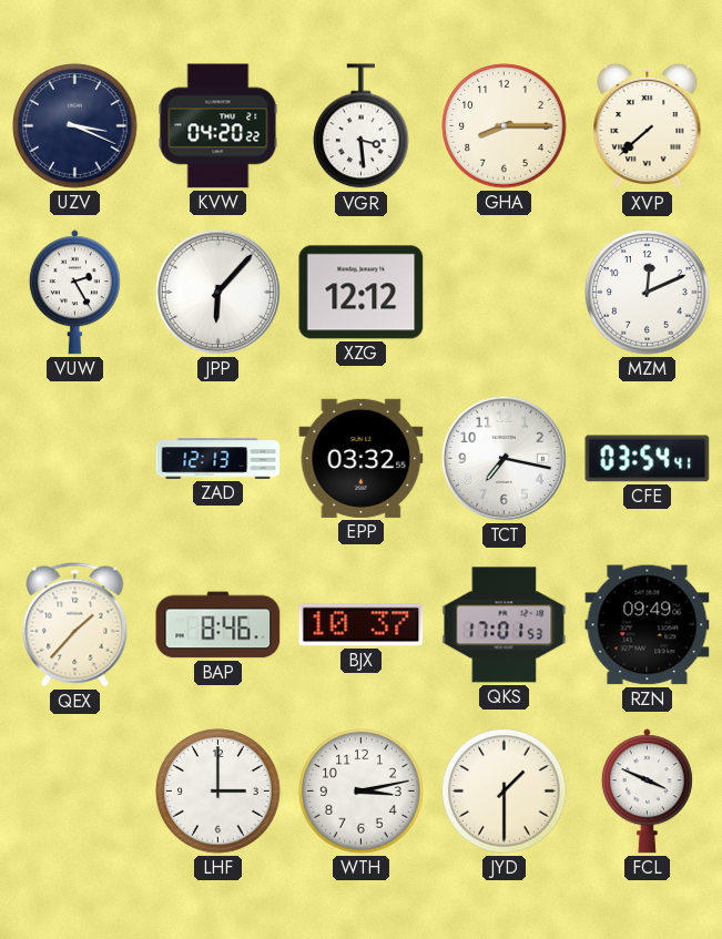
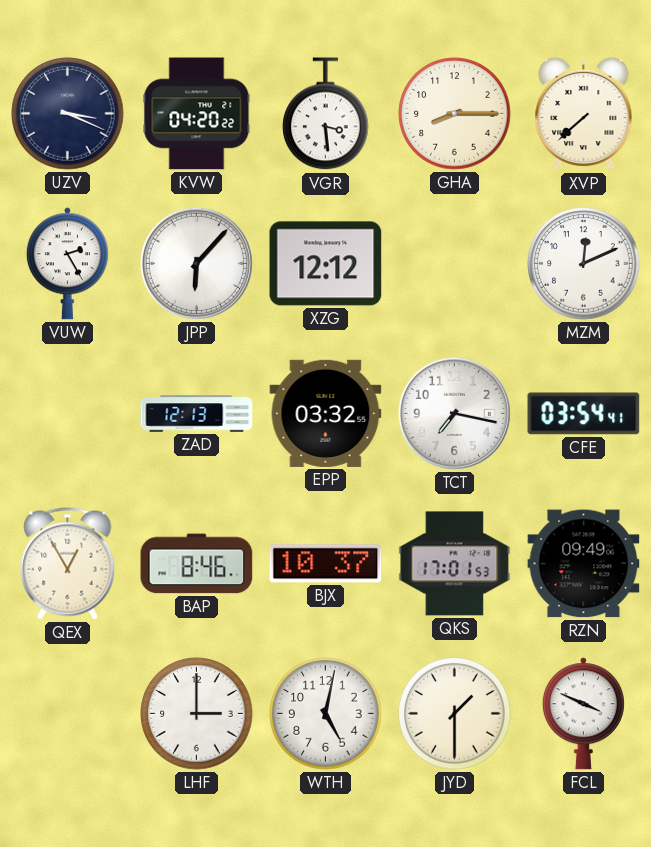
QEX: 1:37 -> 12:55
WTH: 3:13 -> 5:02
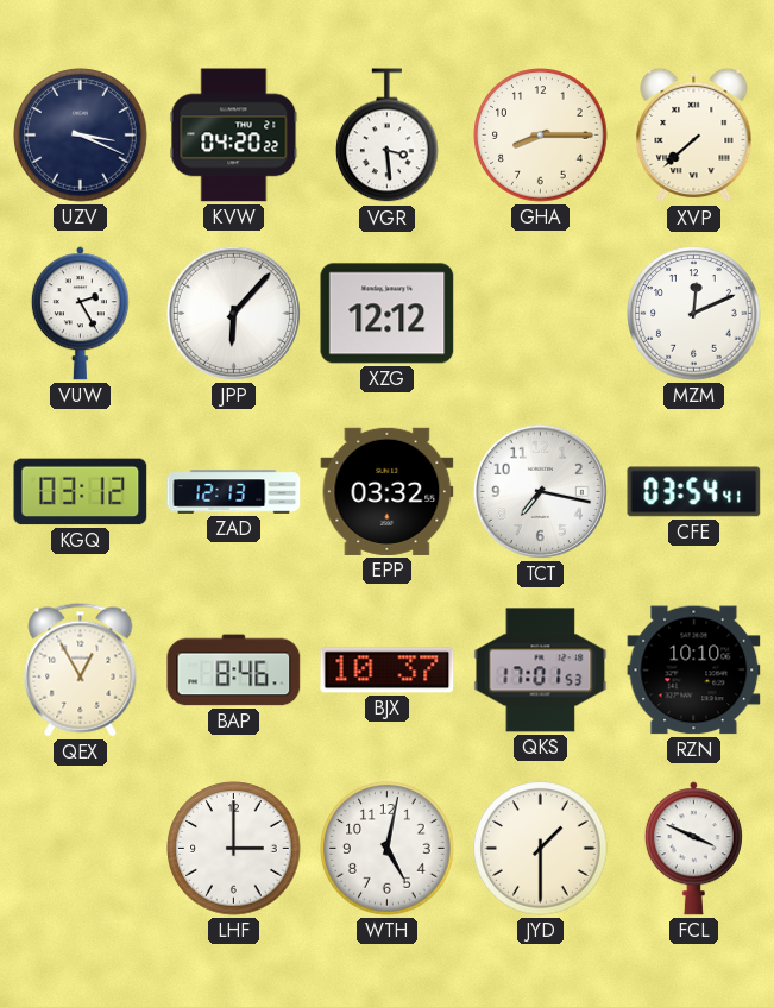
KGQ: none -> 03:12
RZN: 09:49 -> 10:10
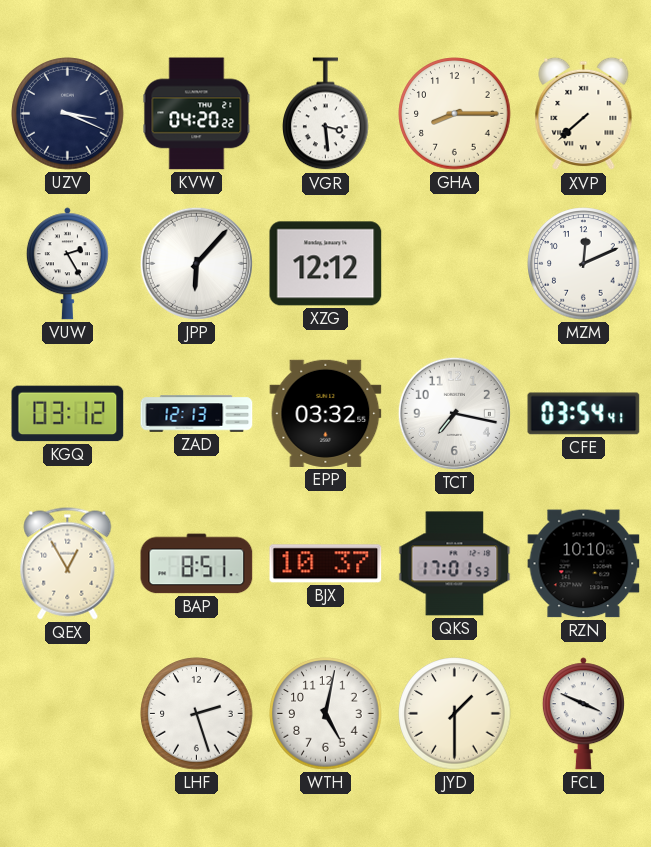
BAP: 8:46 -> 8:51
LHF: 3:00 -> 2:27
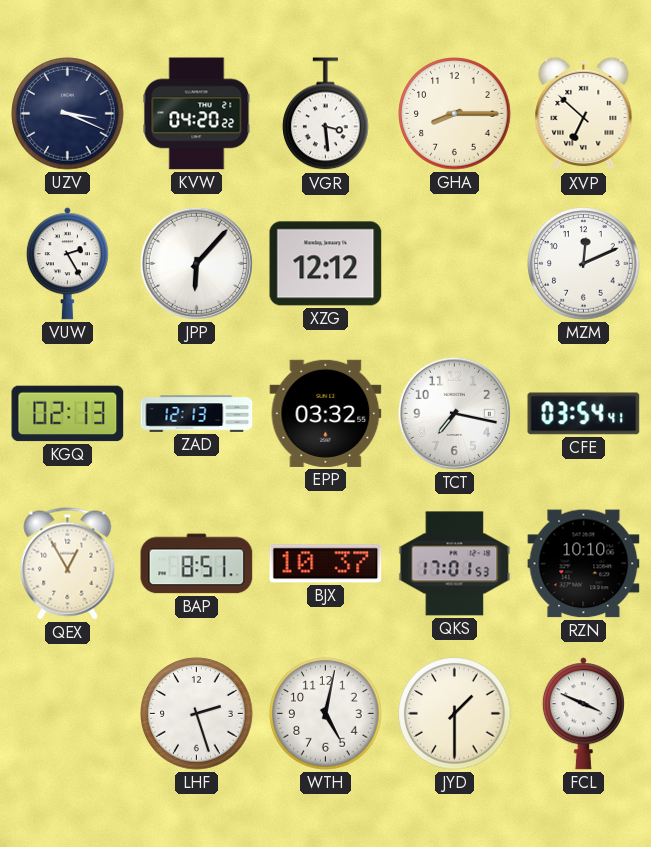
XVP: 7:38 -> 6:52
KGQ: 03:12 -> 02:13
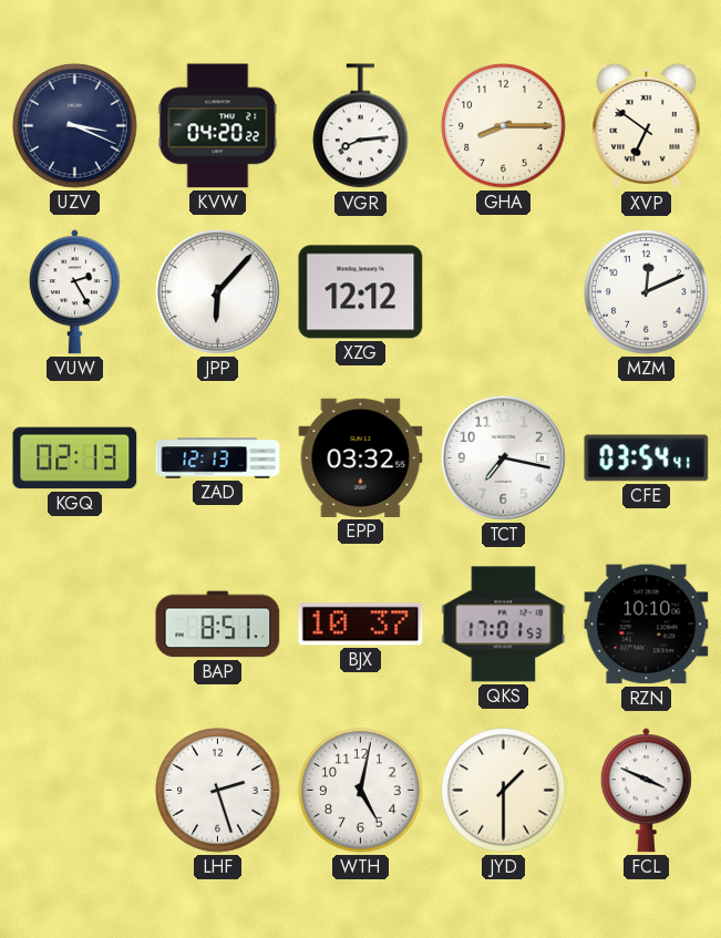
VGR: 3:29 -> 8:14
XVP: 6:52 -> 6:51
QEX: 12:55 -> none
